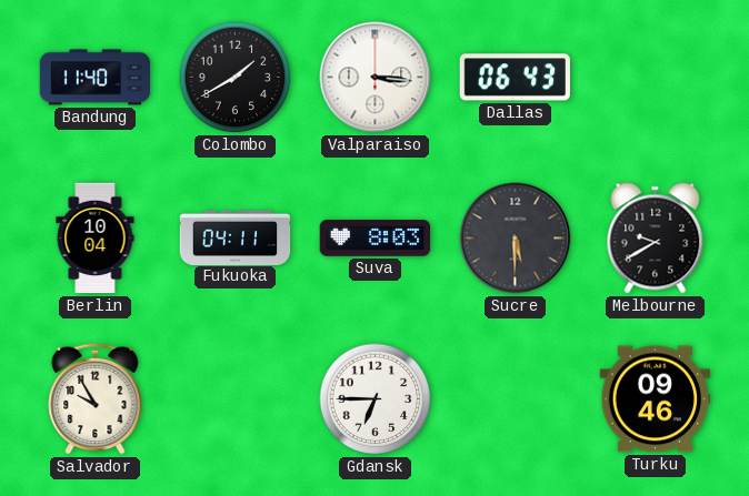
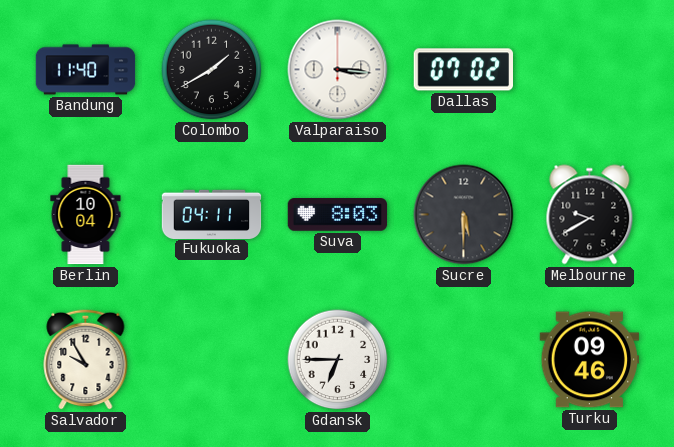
Dallas: 06:43 -> 07:02
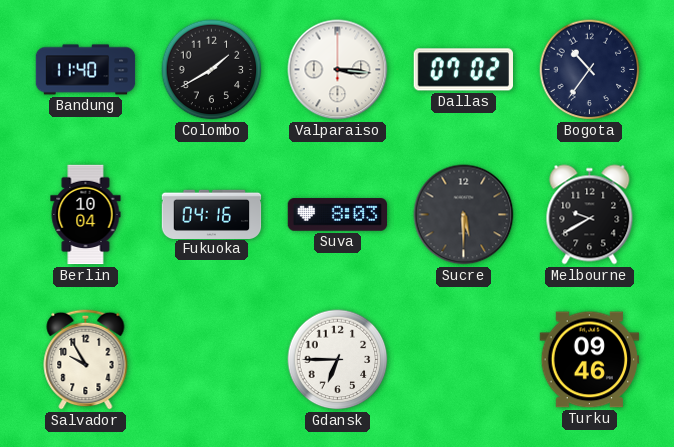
Bogota: none -> 10:36
Fukuoka: 04:11 -> 04:16
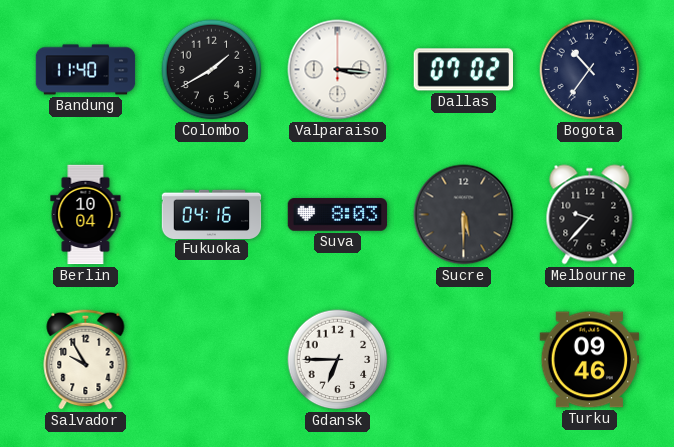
Melbourne: 9:40 -> 9:37
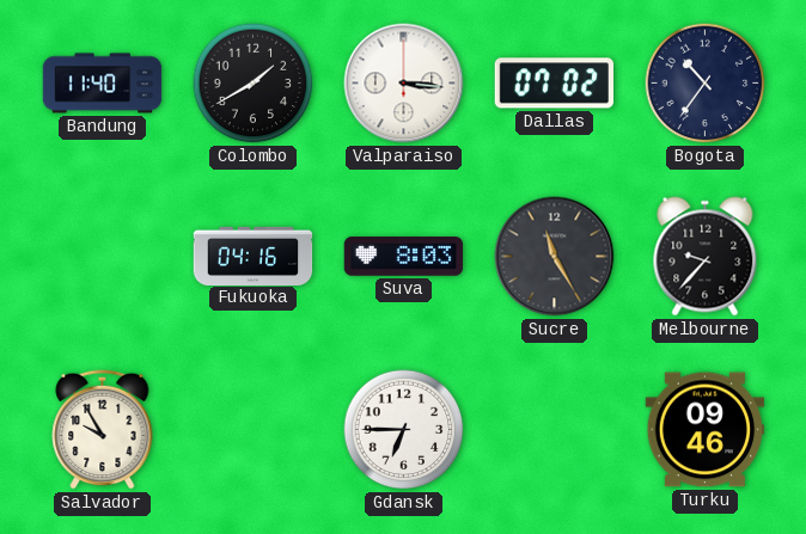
Berlin: 10:04 -> none
Sucre: 5:30 -> 11:25
